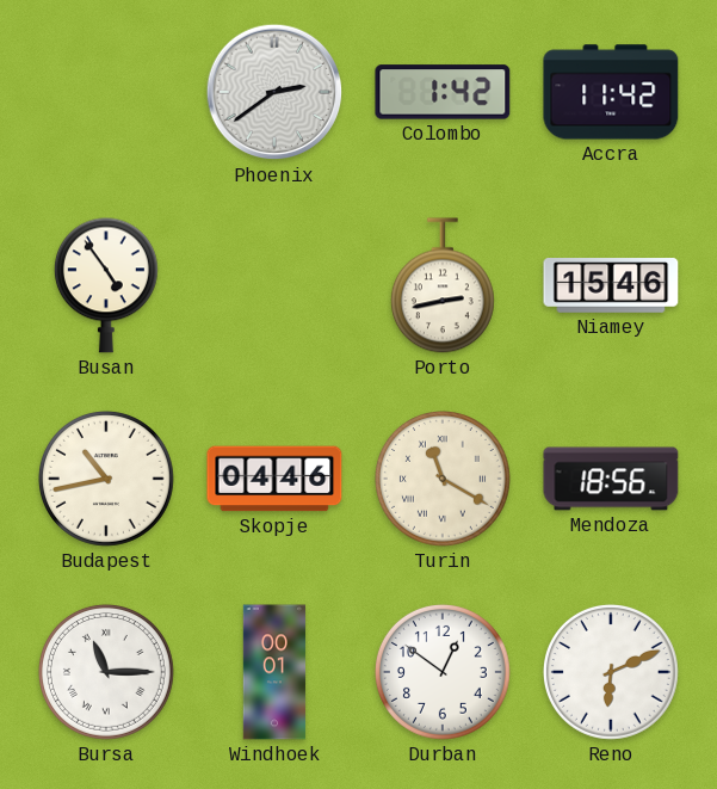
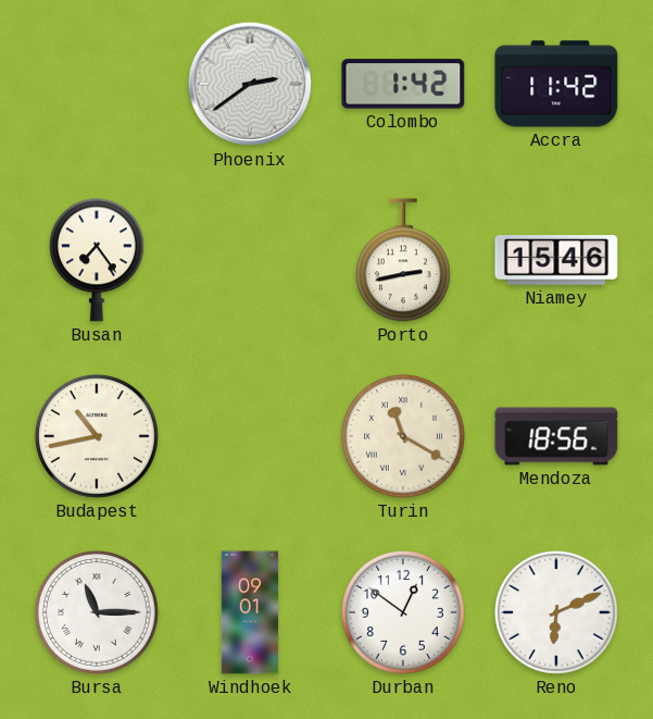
Busan: 4:54 -> 7:24
Skopje: 04:46 -> none
Windhoek: 00:01 -> 09:01
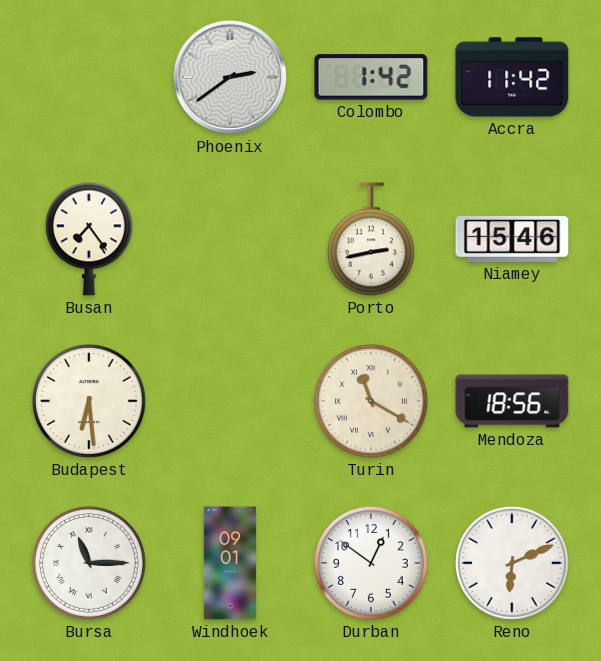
Budapest: 10:43 -> 6:29
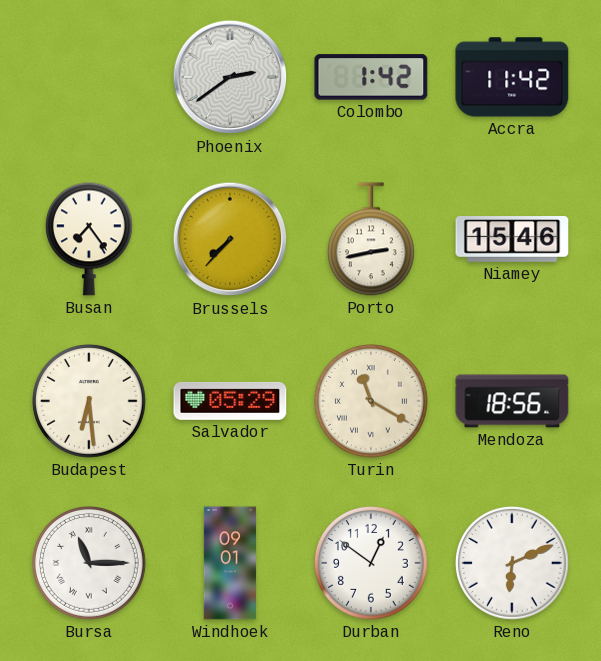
Brussels: none -> 7:37
Salvador: none -> 05:29
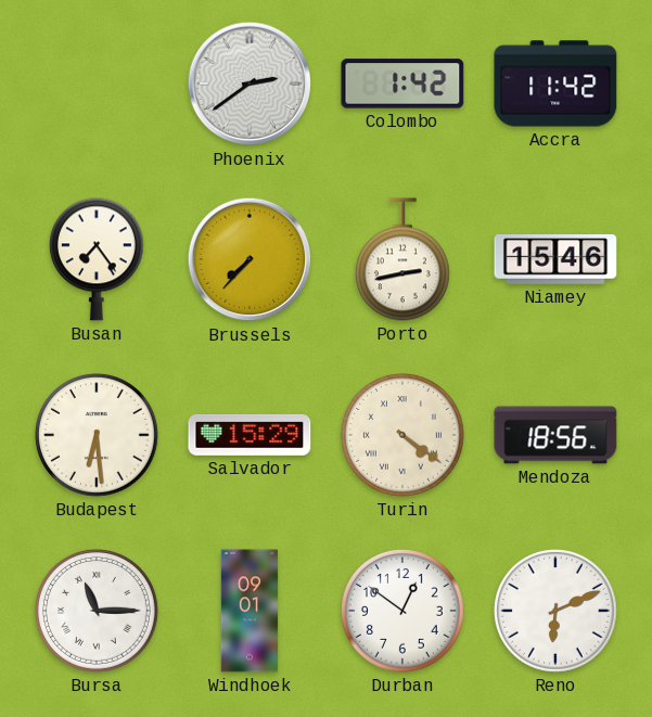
Salvador: 05:29 -> 15:29
Turin: 11:20 -> 4:21
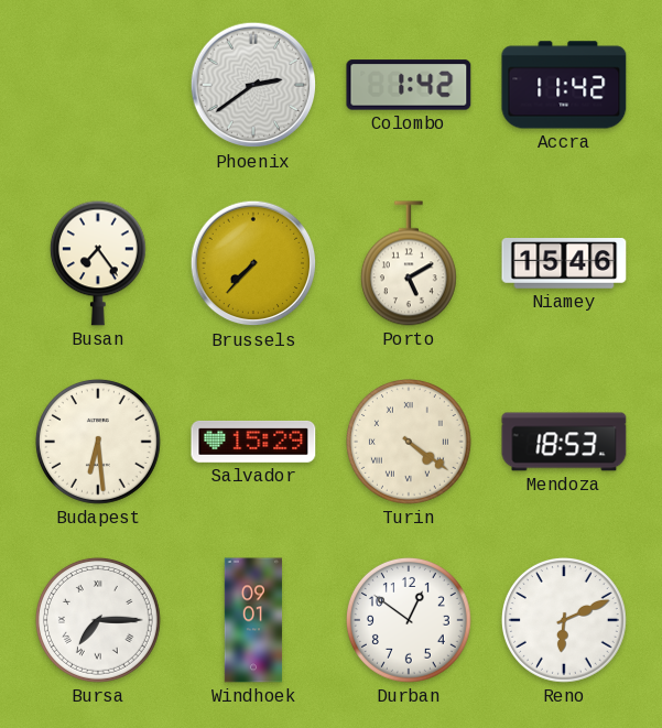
Porto: 2:43 -> 5:10
Mendoza: 18:56 -> 18:53
Bursa: 11:15 -> 7:15
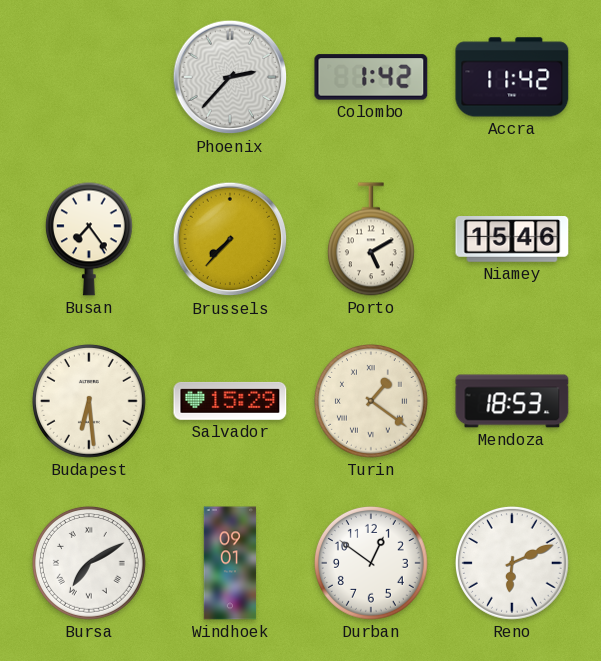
Phoenix: 2:39 -> 2:37
Turin: 4:21 -> 1:21
Bursa: 7:15 -> 7:10
